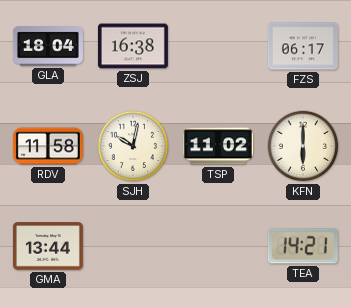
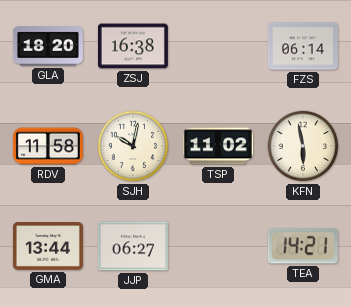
GLA: 18:04 -> 18:20
FZS: 06:17 -> 06:14
KFN: 6:00 -> 5:58
JJP: none -> 06:27
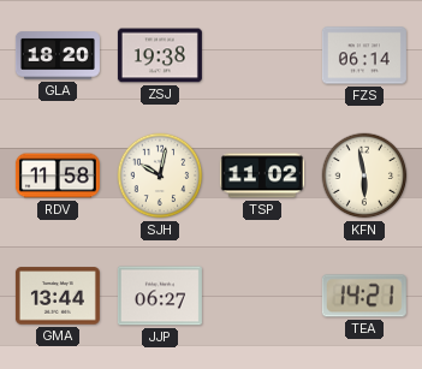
ZSJ: 16:38 -> 19:38
